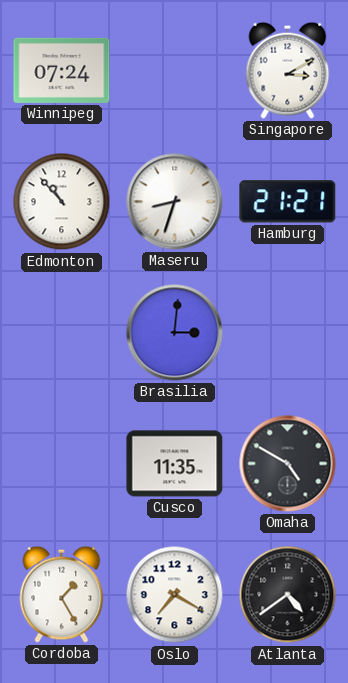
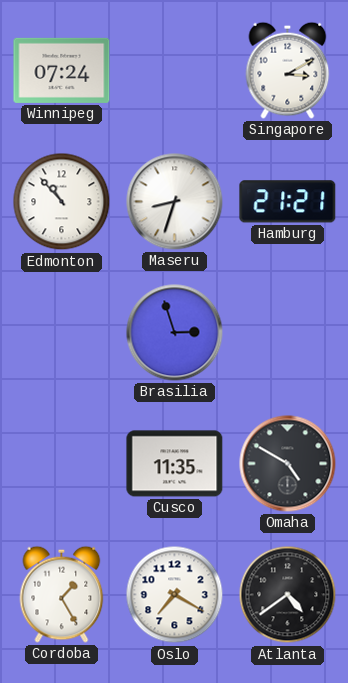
Brasilia: 3:01 -> 2:57
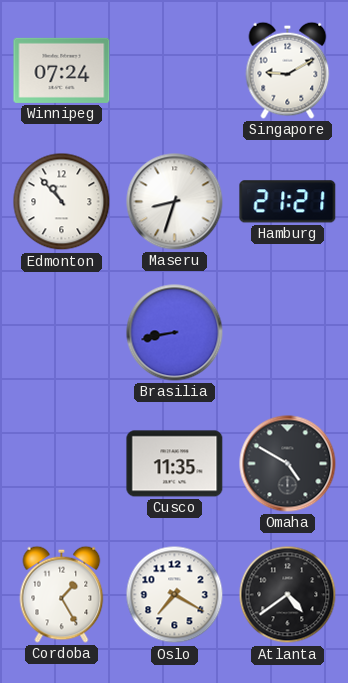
Singapore: 3:10 -> 9:10
Brasilia: 2:57 -> 8:43
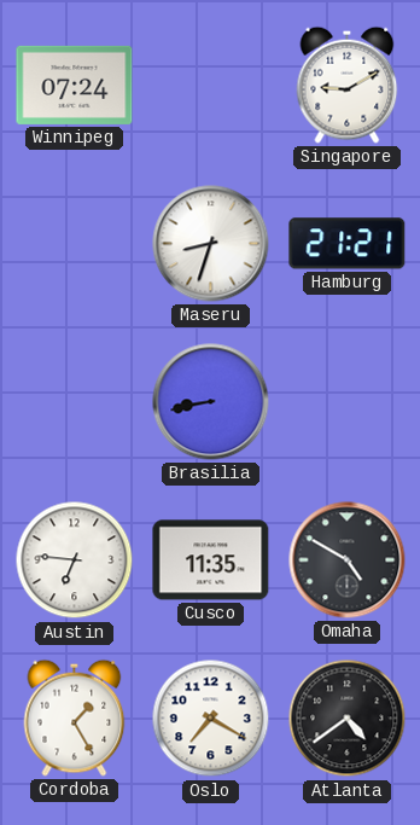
Edmonton: 10:53 -> none
Austin: none -> 6:46
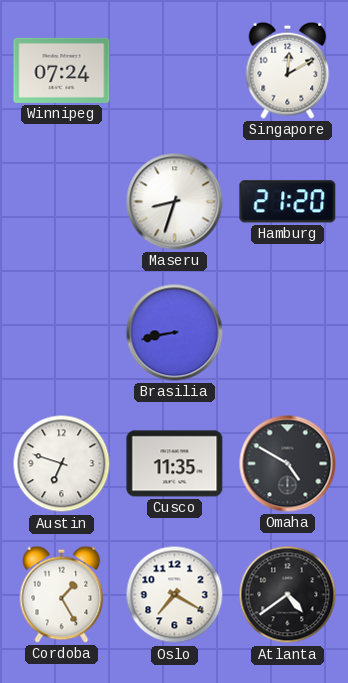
Singapore: 9:10 -> 12:10
Hamburg: 21:21 -> 21:20
Austin: 6:46 -> 6:48
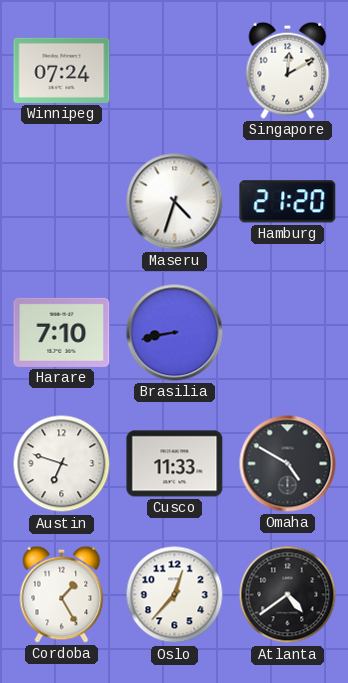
Maseru: 8:33 -> 4:33
Harare: none -> 7:10
Cusco: 11:35 -> 11:33
Oslo: 7:20 -> 12:37
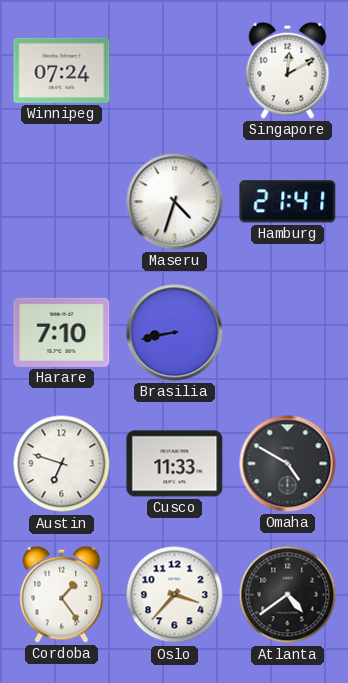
Hamburg: 21:20 -> 21:41
Cordoba: 1:25 -> 1:24
Oslo: 12:37 -> 3:37
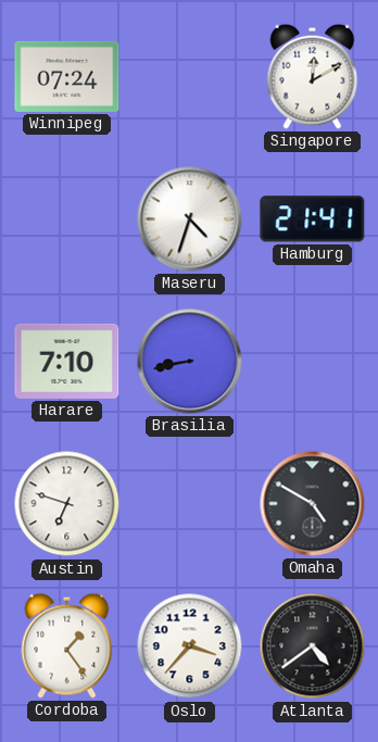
Cusco: 11:33 -> none
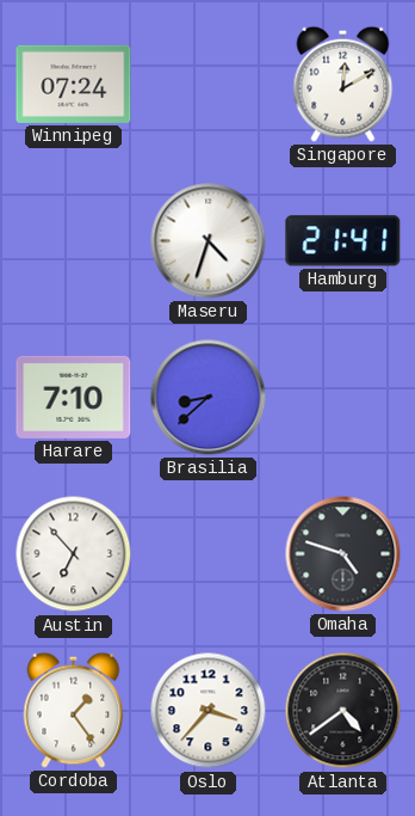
Brasilia: 8:43 -> 8:38
Austin: 6:48 -> 6:53
Omaha: 4:50 -> 4:48
